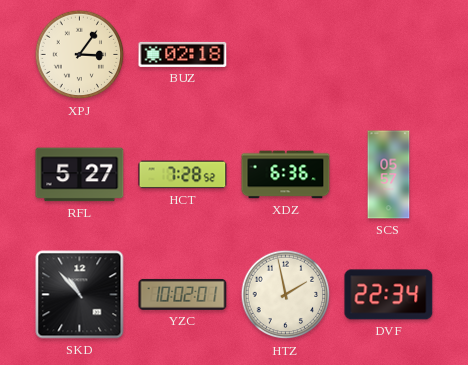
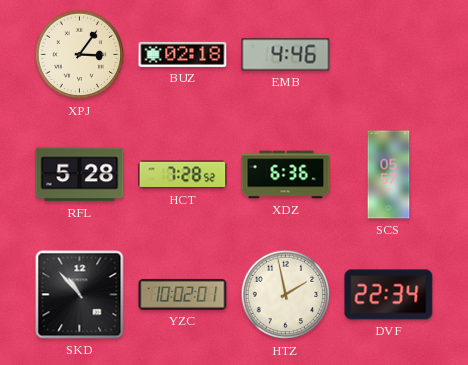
EMB: none -> 4:46
RFL: 5:27 -> 5:28
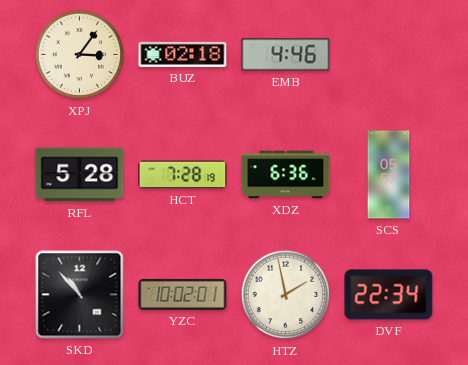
HCT: 7:28:52 -> 7:28:19
